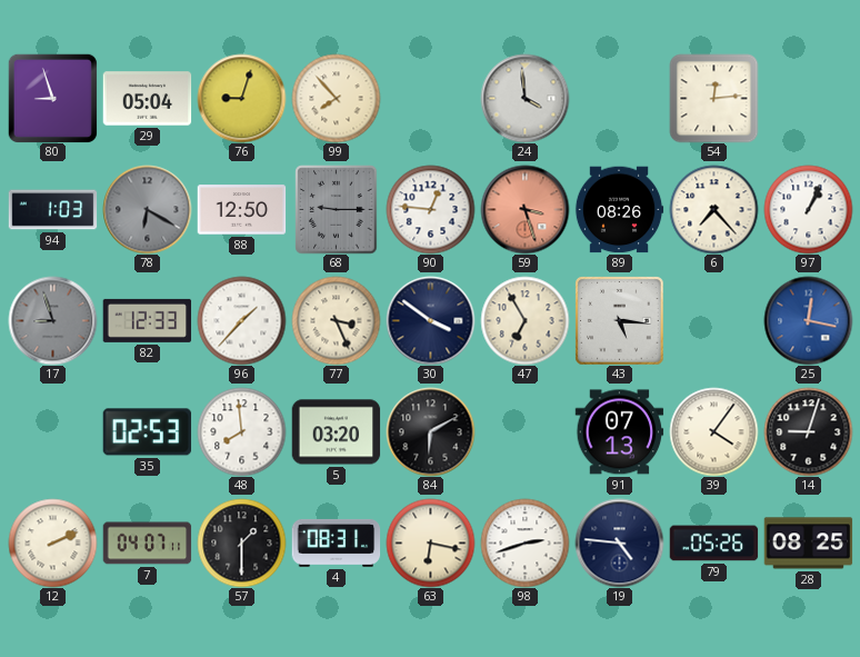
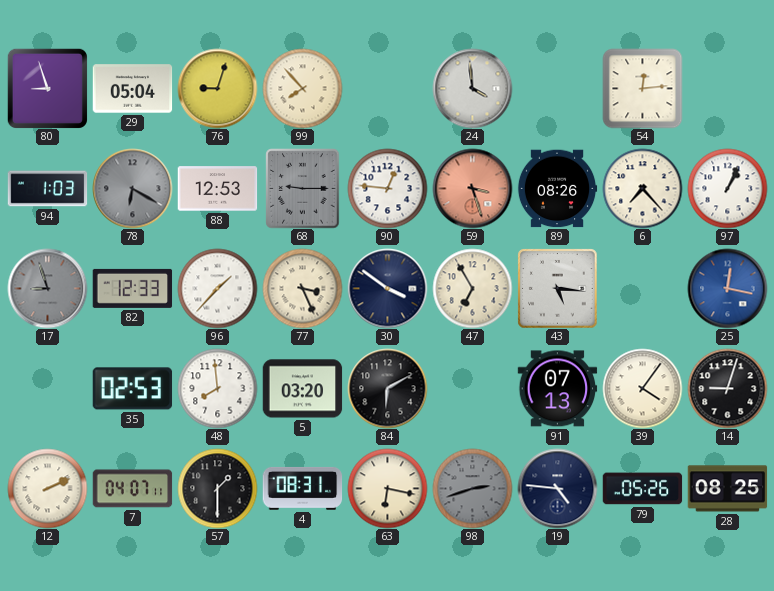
88: 12:50 -> 12:53
98 dial: white -> grey
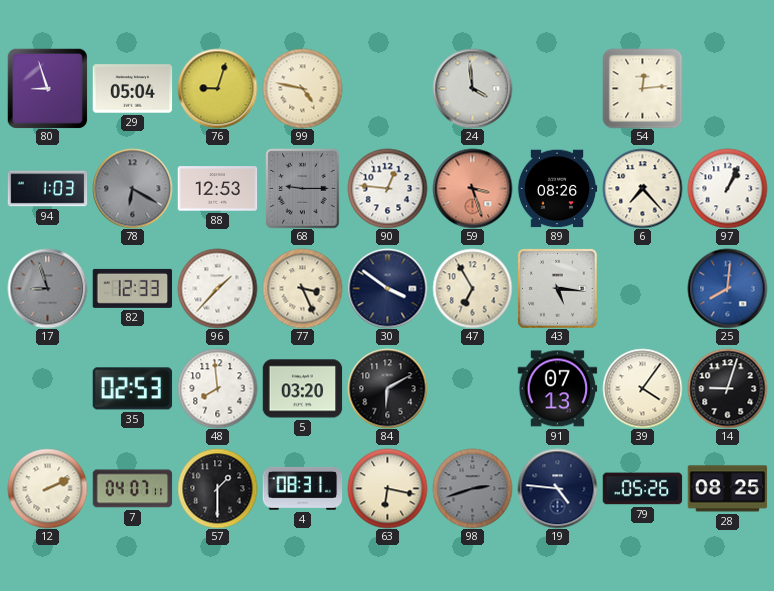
99: 7:53 -> 4:47
25: 12:17 -> 8:01
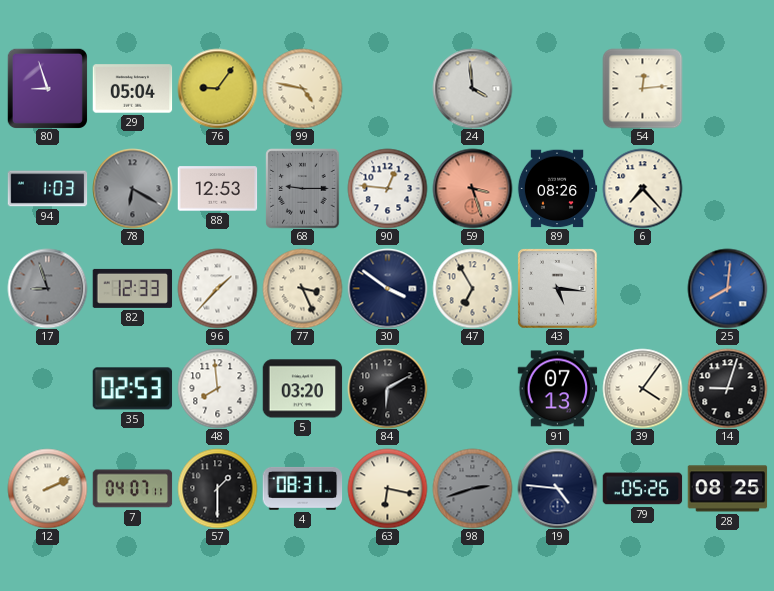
76: 9:03 -> 9:06
97: 1:04 -> none
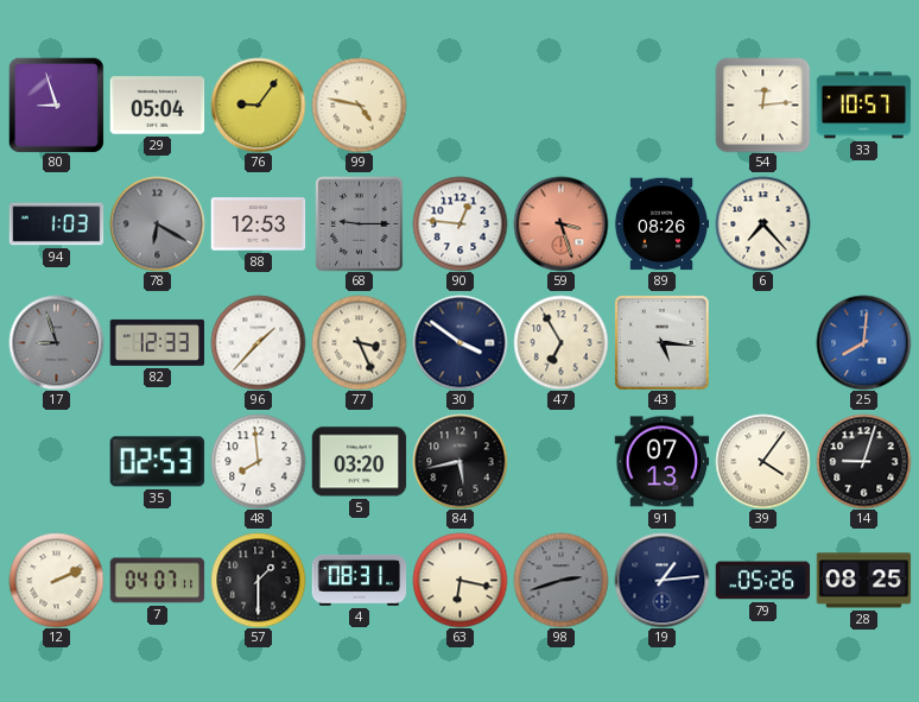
24: 3:59 -> none
33: none -> 10:57
84: 6:10 -> 5:43
19: 4:46 -> 1:14
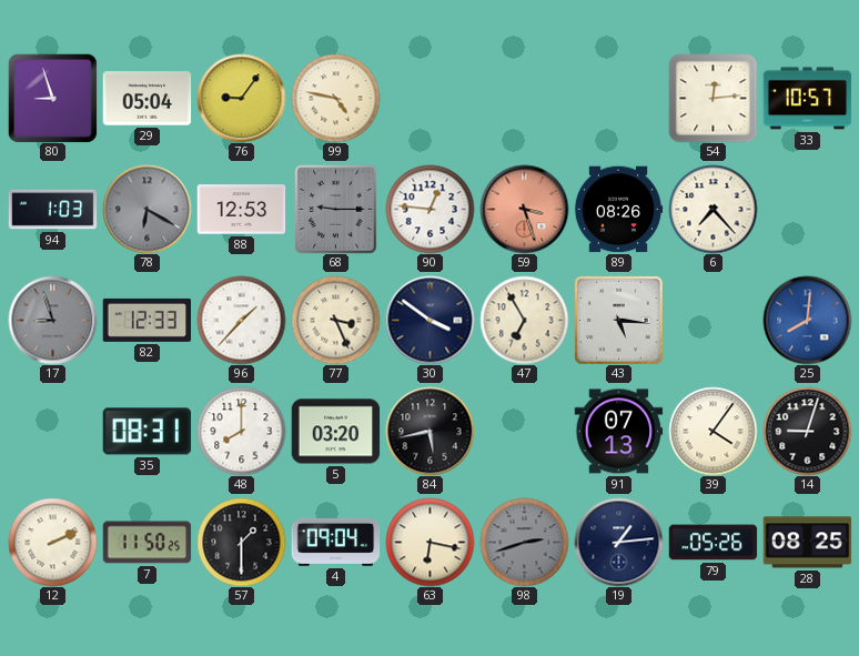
35: 02:53 -> 08:31
48: 7:59 -> 8:00
7: 04:07 -> 11:50
4: 08:31 -> 09:04
